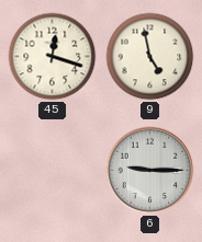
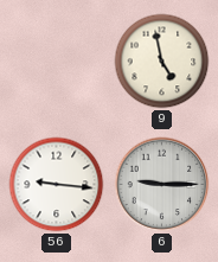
45: 12:18 -> none
56: none -> 9:16
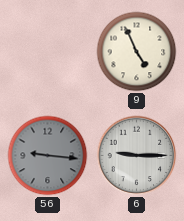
9: 4:58 -> 4:56
56 dial: white -> grey
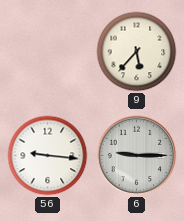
9: 4:56 -> 5:37
56 dial: grey -> white
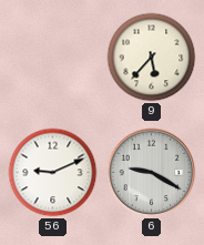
56: 9:16 -> 9:11
6: 9:15 -> 9:20
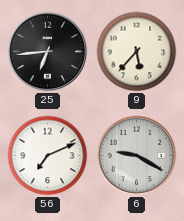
25: none -> 6:44
56: 9:11 -> 7:11
